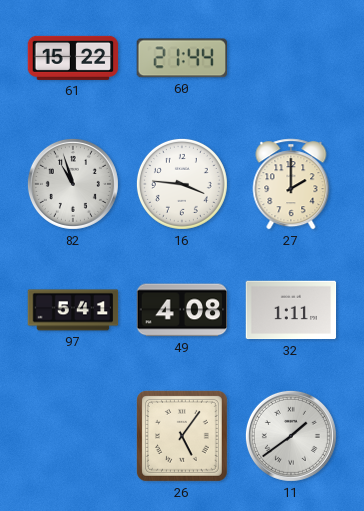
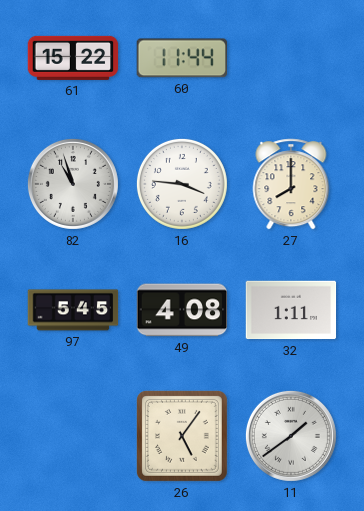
60: 21:44 -> 11:44
27: 2:00 -> 8:00
97: 5:41 -> 5:45
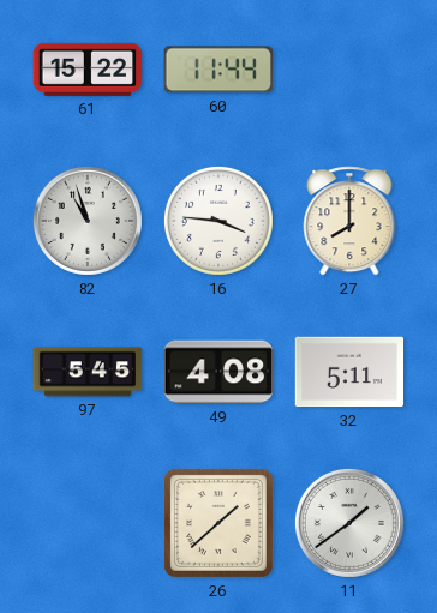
32: 1:11 -> 5:11
26: 5:06 -> 1:38
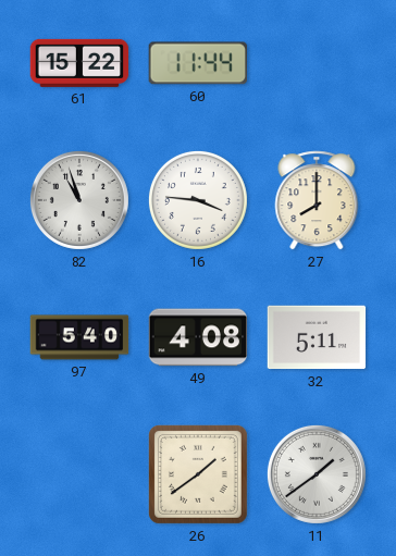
97: 5:45 -> 5:40
26: 1:38 -> 1:39
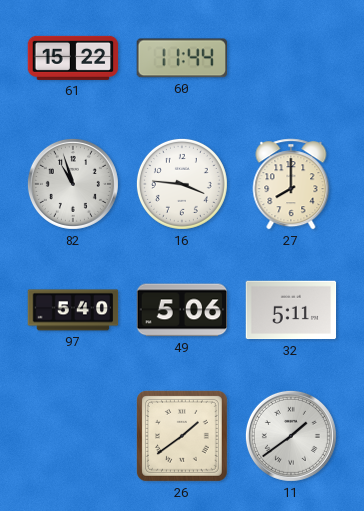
49: 4:08 -> 5:06
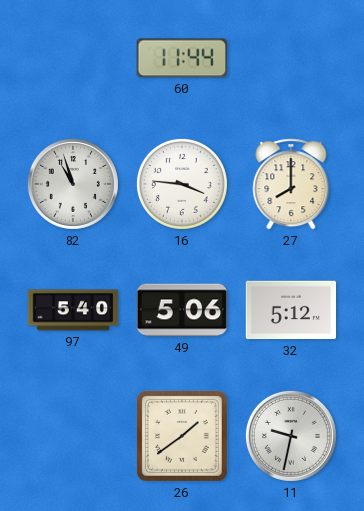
61: 15:22 -> none
32: 5:11 -> 5:12
11: 1:39 -> 9:32
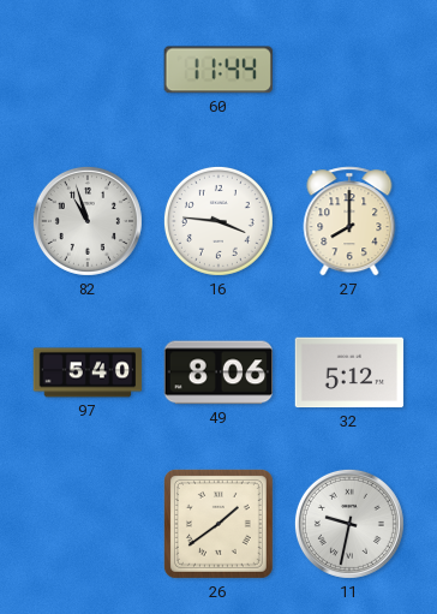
49: 5:06 -> 8:06
